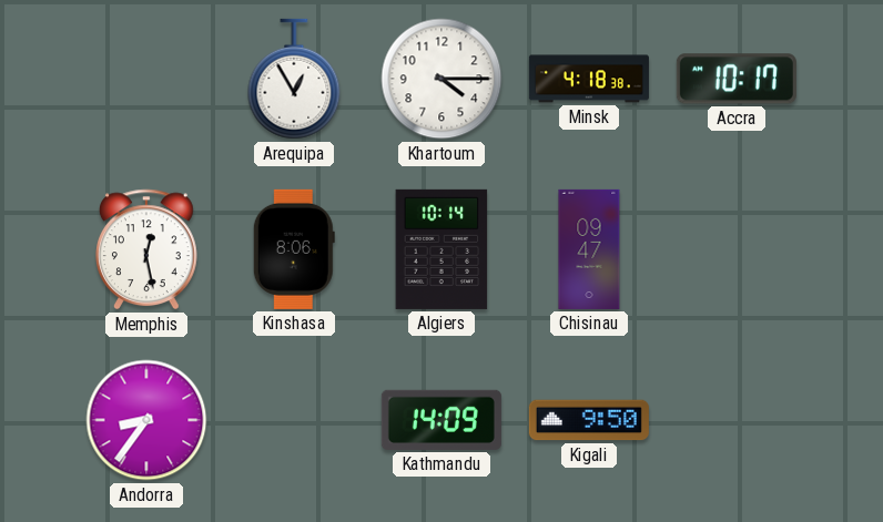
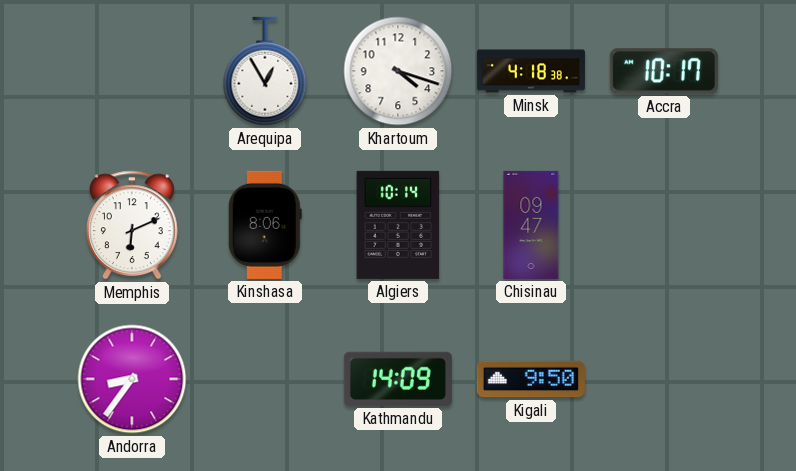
Khartoum: 4:15 -> 4:18
Memphis: 12:28 -> 6:11
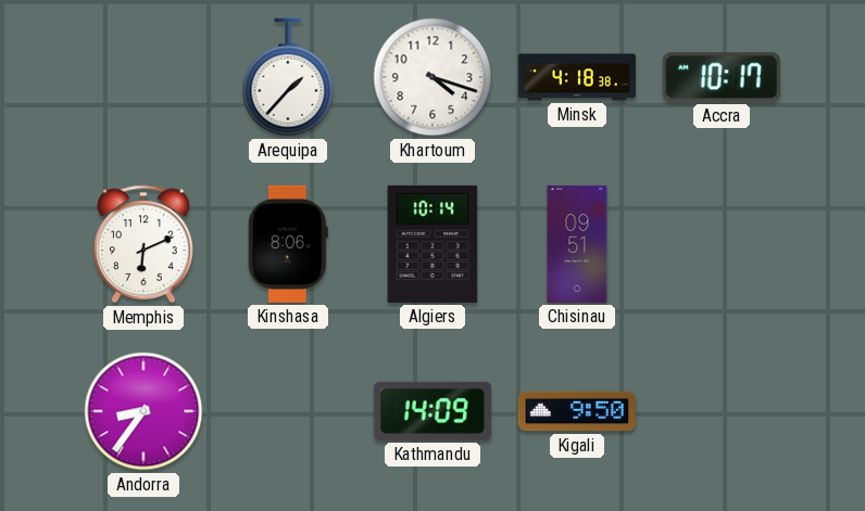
Arequipa: 12:55 -> 1:37
Chisinau: 09:47 -> 09:51
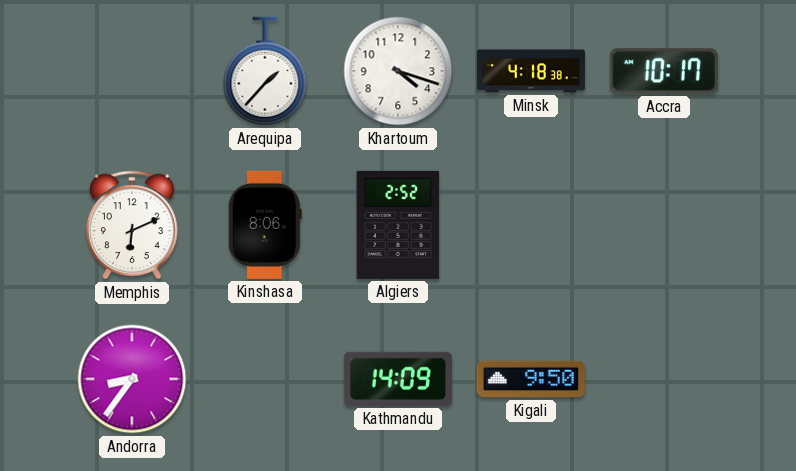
Algiers: 10:14 -> 2:52
Chisinau: 09:51 -> none
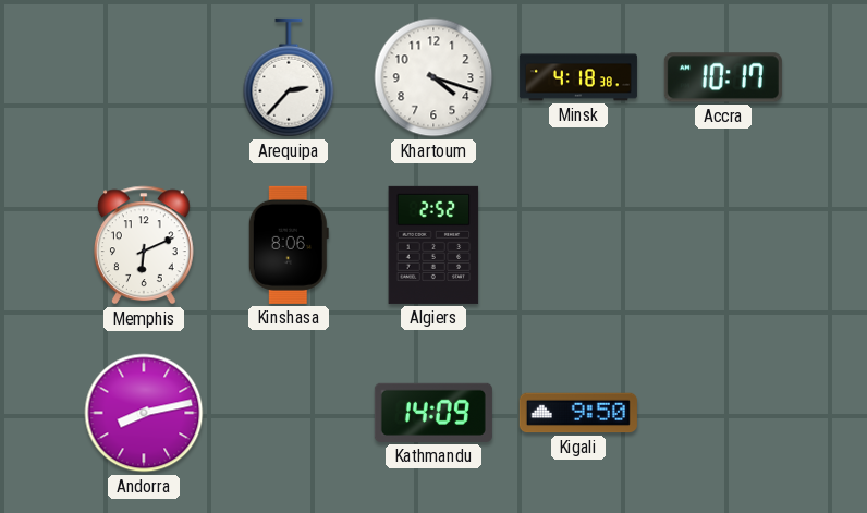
Arequipa: 1:37 -> 2:37
Andorra: 8:36 -> 8:13
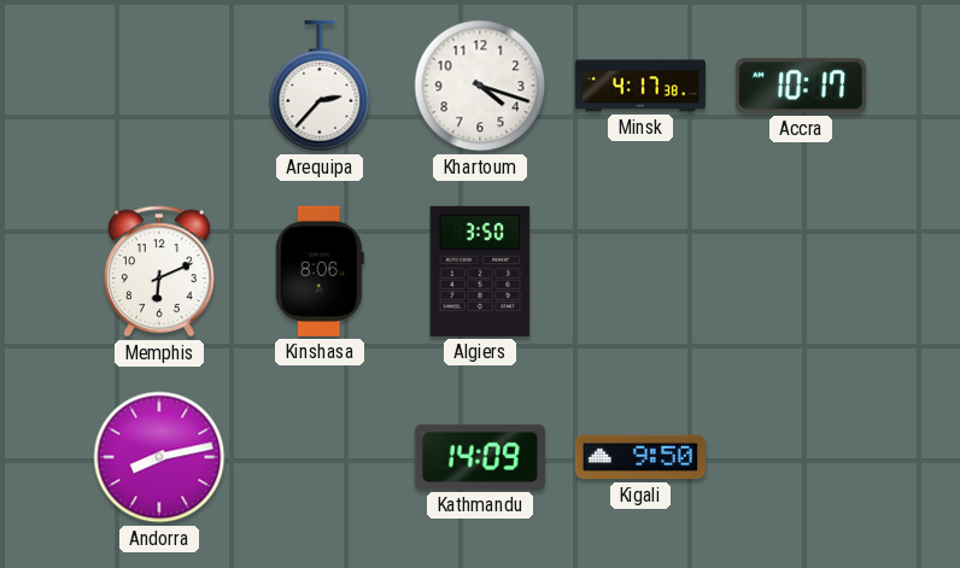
Minsk: 4:18 -> 4:17
Algiers: 2:52 -> 3:50
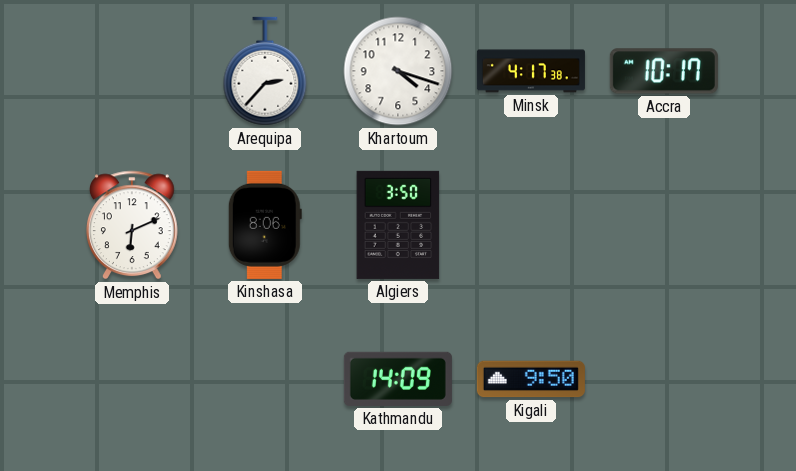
Andorra: 8:13 -> none
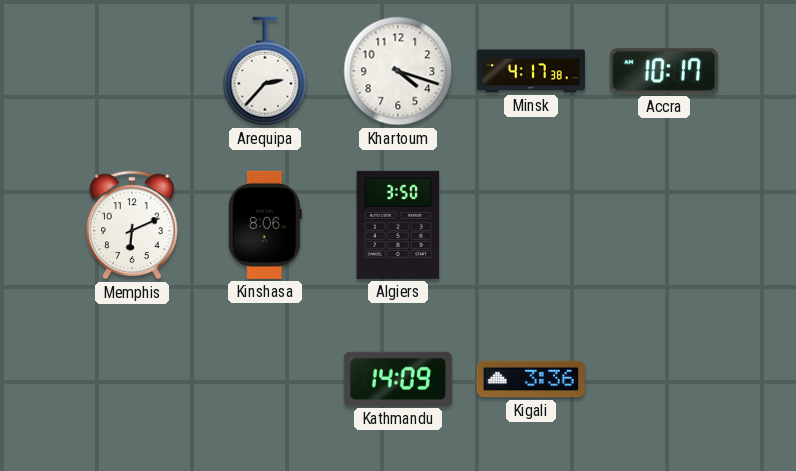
Kigali: 9:50 -> 3:36
